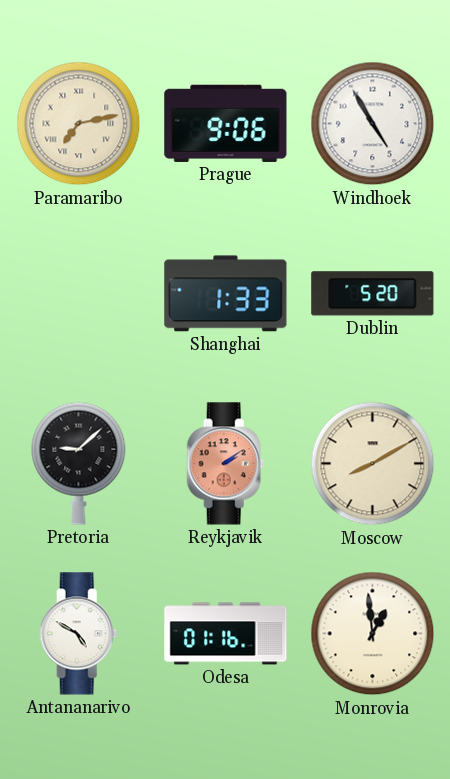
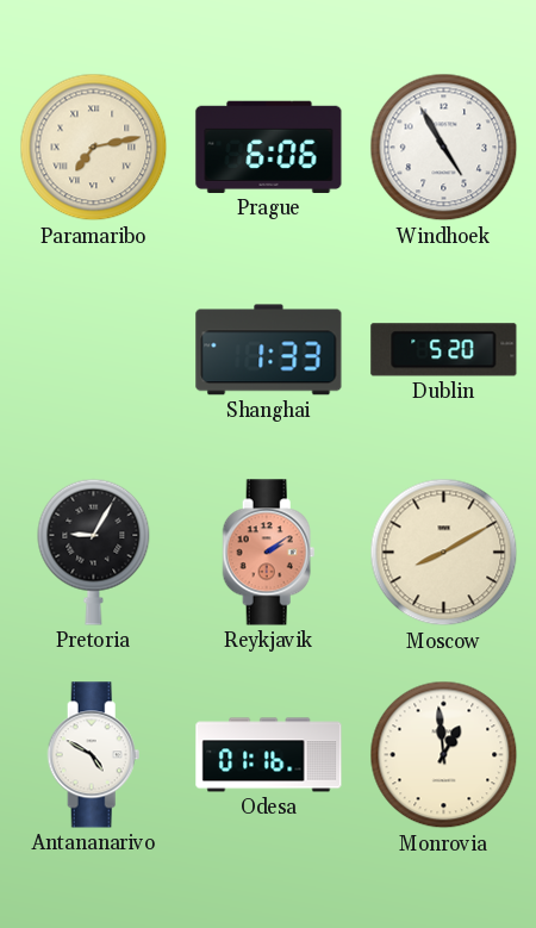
Prague: 9:06 -> 6:06
Pretoria: 9:08 -> 9:05
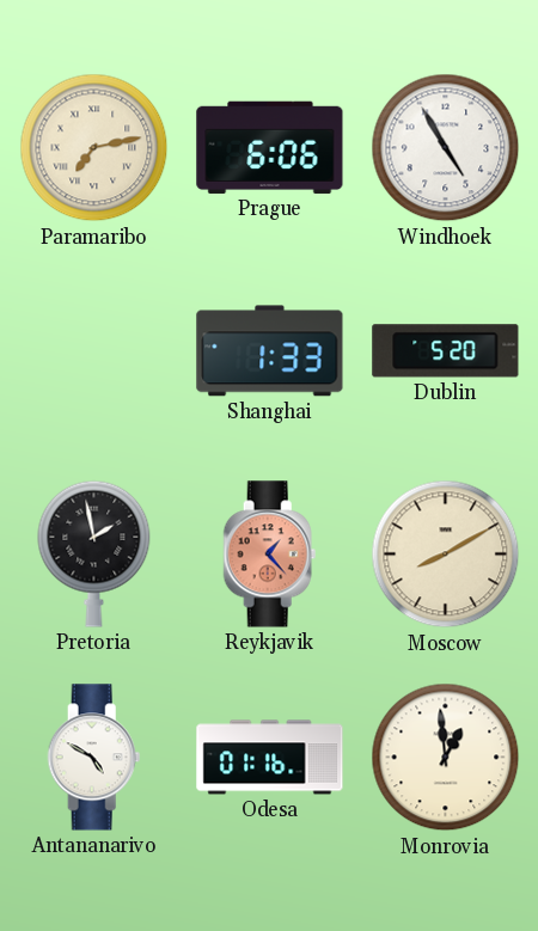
Pretoria: 9:05 -> 1:58
Reykjavik: 2:09 -> 1:23
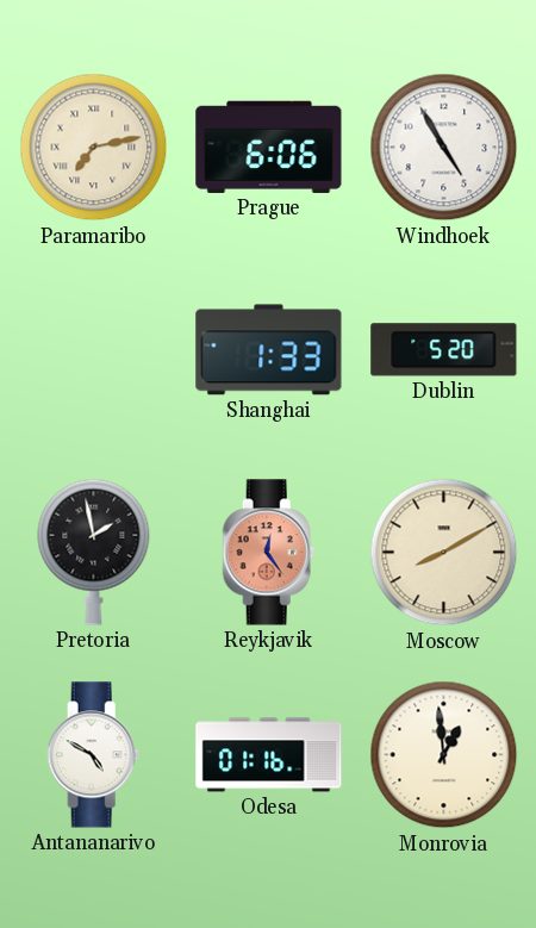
Reykjavik: 1:23 -> 12:24
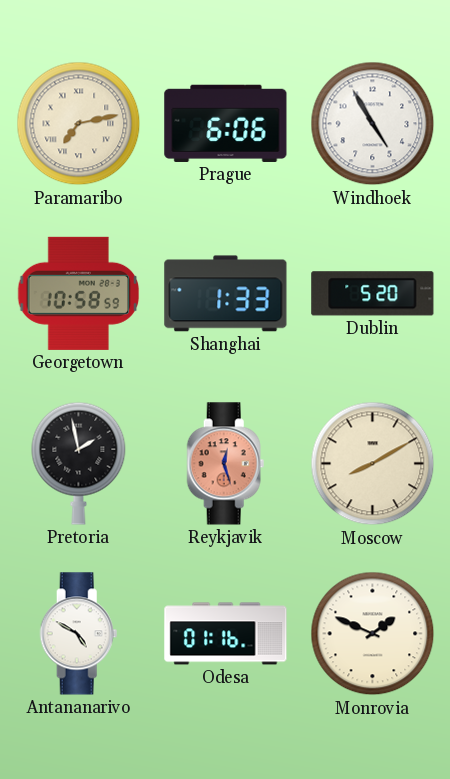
Georgetown: none -> 10:58
Reykjavik: 12:24 -> 12:27
Monrovia: 12:59 -> 1:49
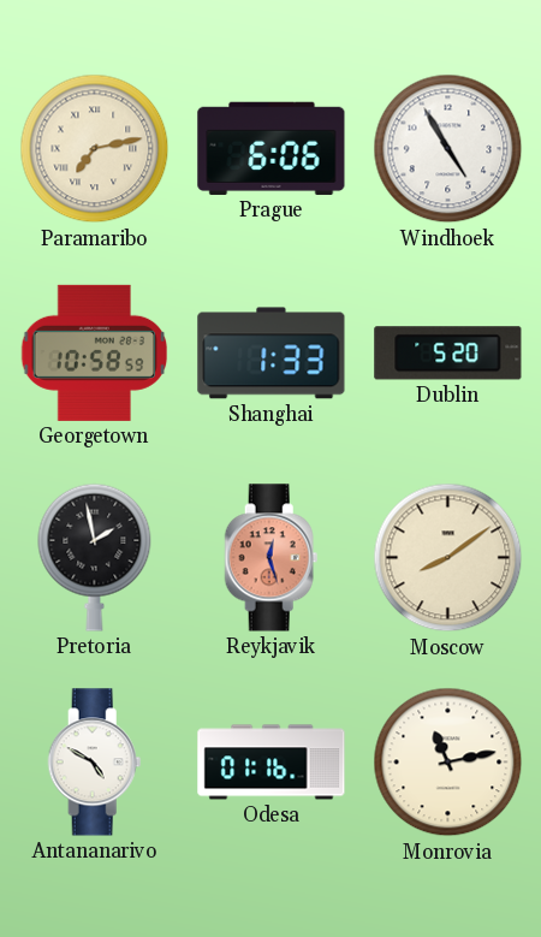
Moscow: 8:10 -> 8:09
Monrovia: 1:49 -> 11:13
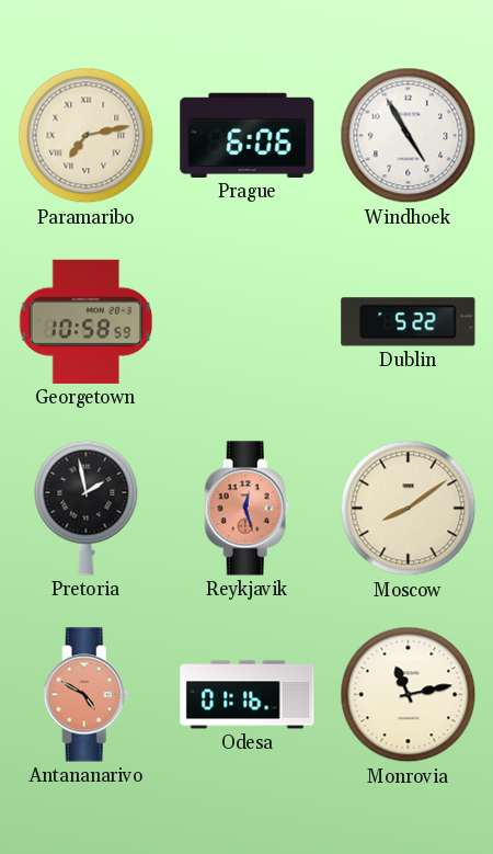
Shanghai: 1:33 -> none
Dublin: 5:20 -> 5:22
Antananarivo dial: white -> salmon
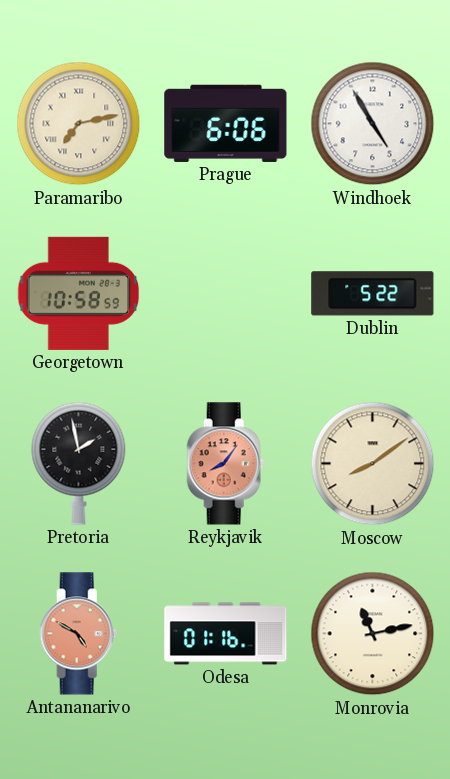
Reykjavik: 12:27 -> 8:06
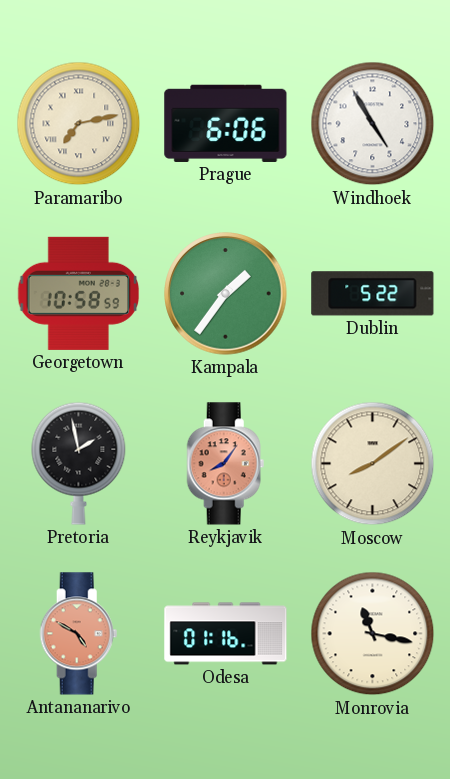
Kampala: none -> 1:36
Monrovia: 11:13 -> 11:17
